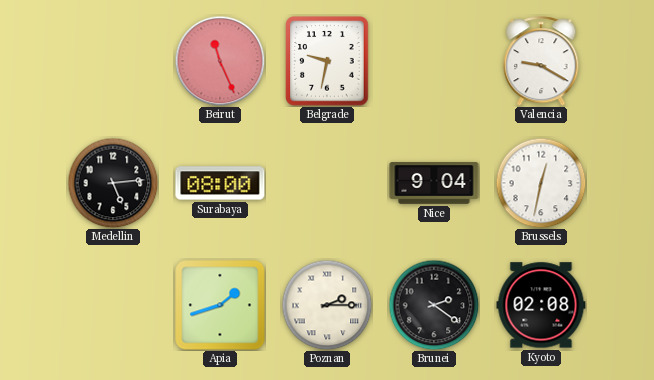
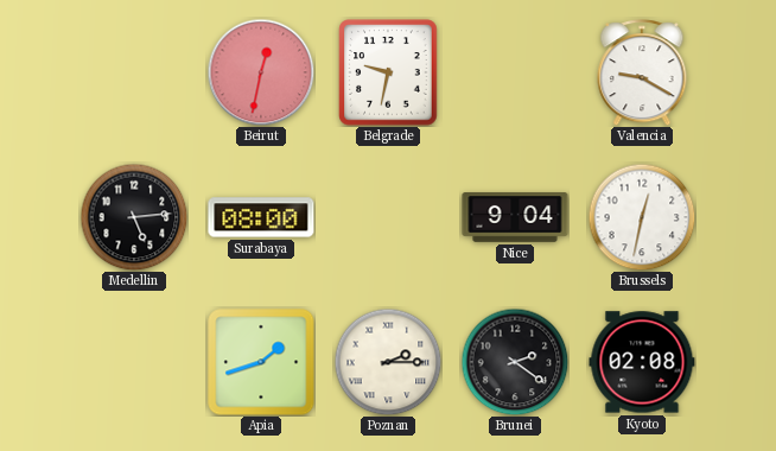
Beirut: 11:26 -> 12:32
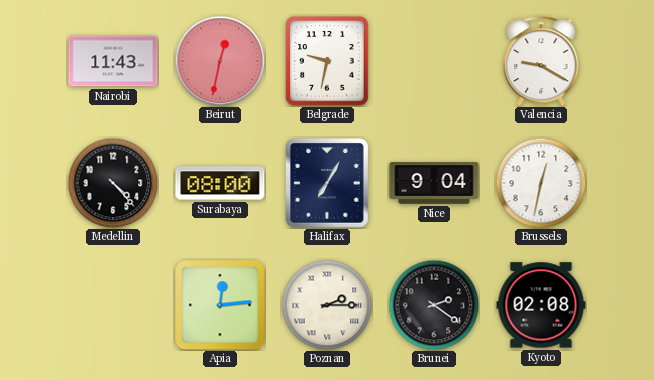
Nairobi: none -> 11:43
Medellin: 5:14 -> 4:23
Halifax: none -> 7:05
Apia: 1:42 -> 12:14
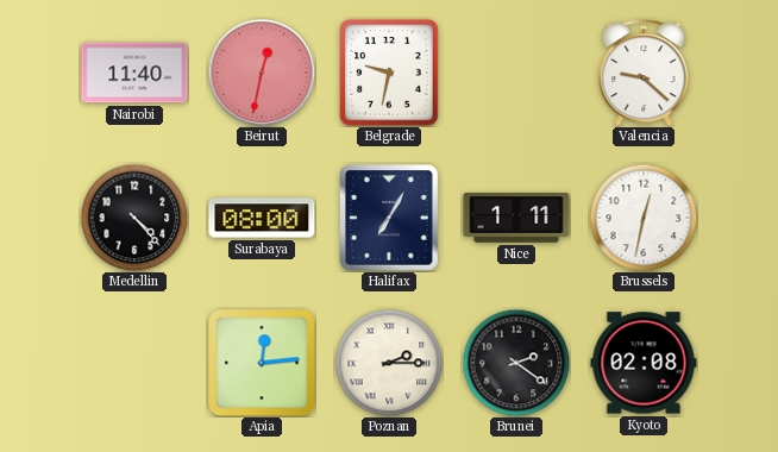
Nairobi: 11:43 -> 11:40
Valencia: 9:20 -> 9:22
Nice: 9:04 -> 1:11
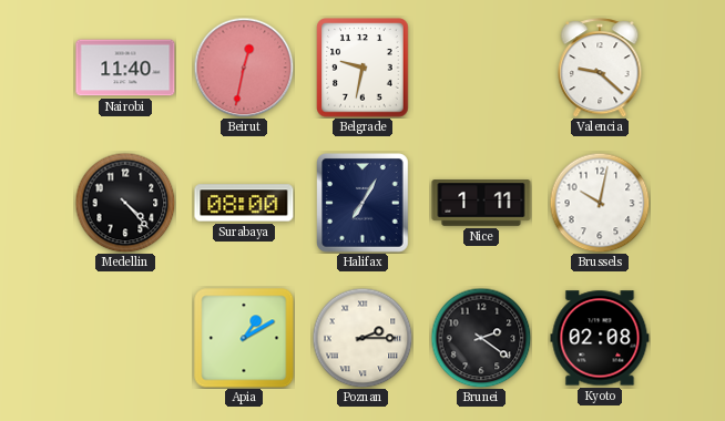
Brussels: 12:32 -> 10:02
Apia: 12:14 -> 1:10
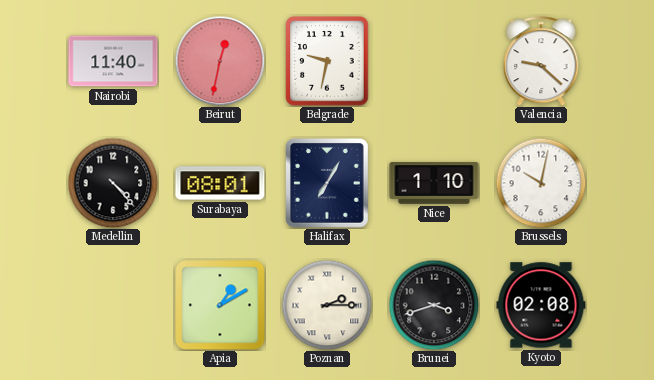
Surabaya: 08:00 -> 08:01
Nice: 1:11 -> 1:10
Brunei: 2:21 -> 3:42
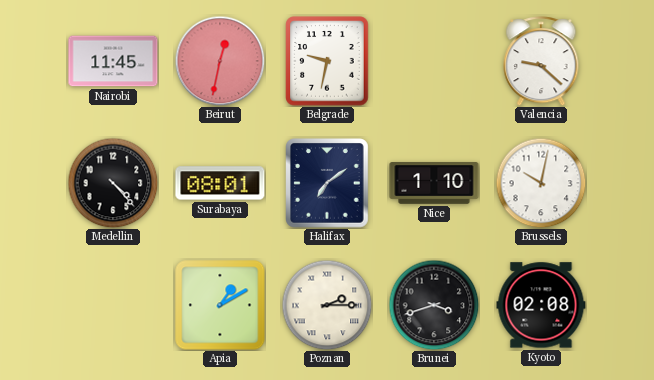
Nairobi: 11:40 -> 11:45
Halifax: 7:05 -> 7:09
